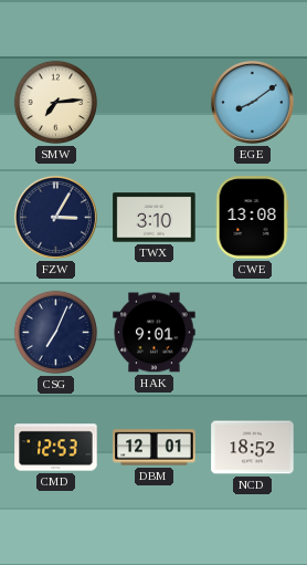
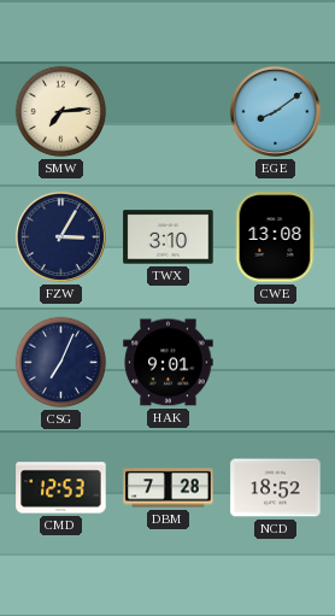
DBM: 12:01 -> 7:28
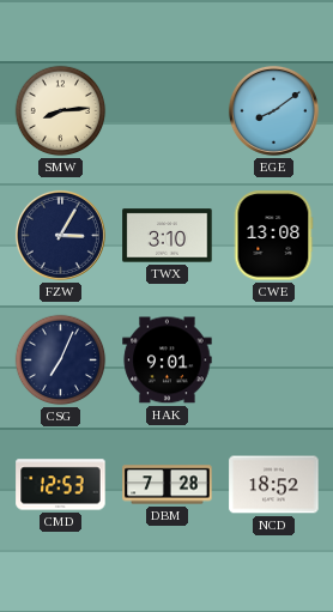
SMW: 7:14 -> 8:14
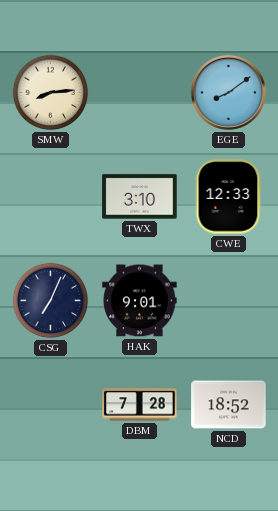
FZW: 3:05 -> none
CWE: 13:08 -> 12:33
CMD: 12:53 -> none
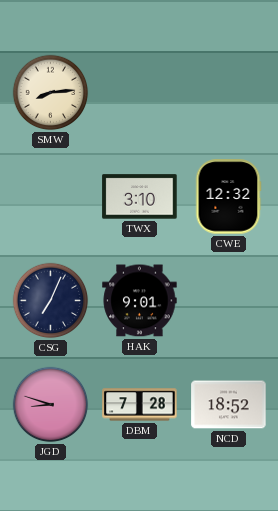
EGE: 8:09 -> none
CWE: 12:33 -> 12:32
JGD: none -> 8:48
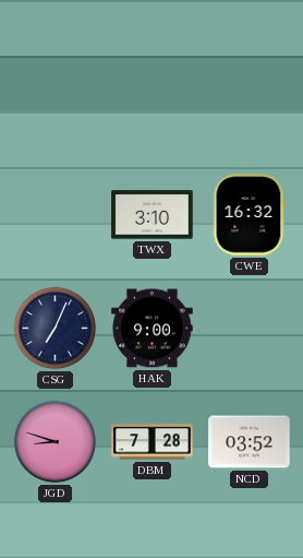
SMW: 8:14 -> none
CWE: 12:32 -> 16:32
HAK: 9:01 -> 9:00
NCD: 18:52 -> 03:52
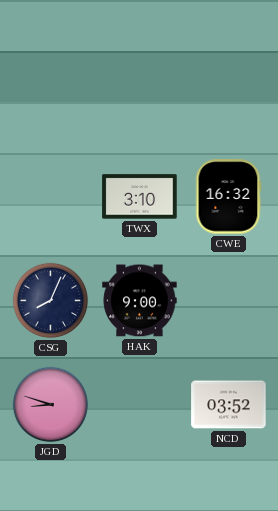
CSG: 7:04 -> 8:04
DBM: 7:28 -> none
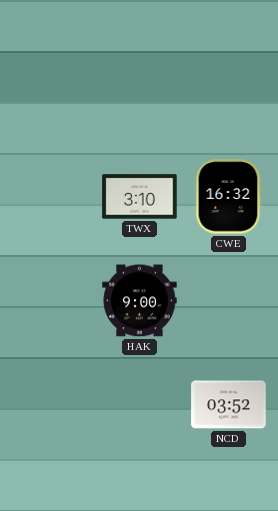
CSG: 8:04 -> none
JGD: 8:48 -> none
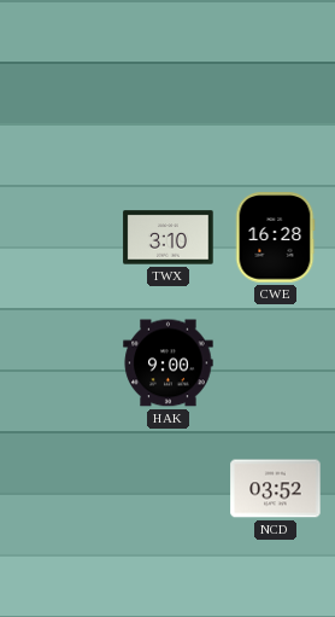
CWE: 16:32 -> 16:28
